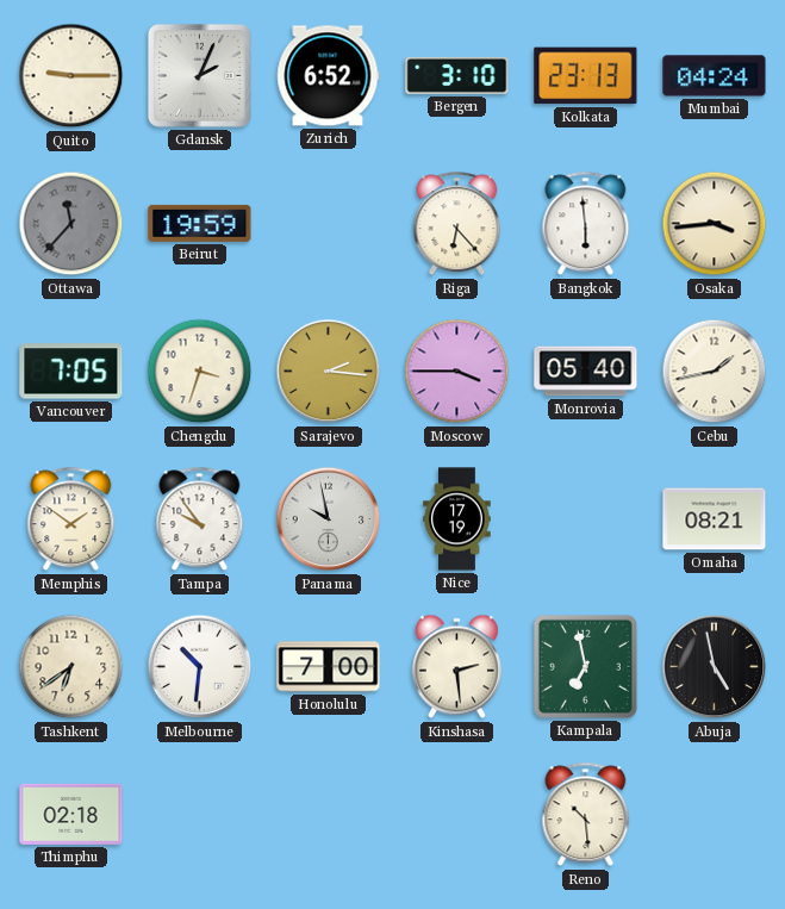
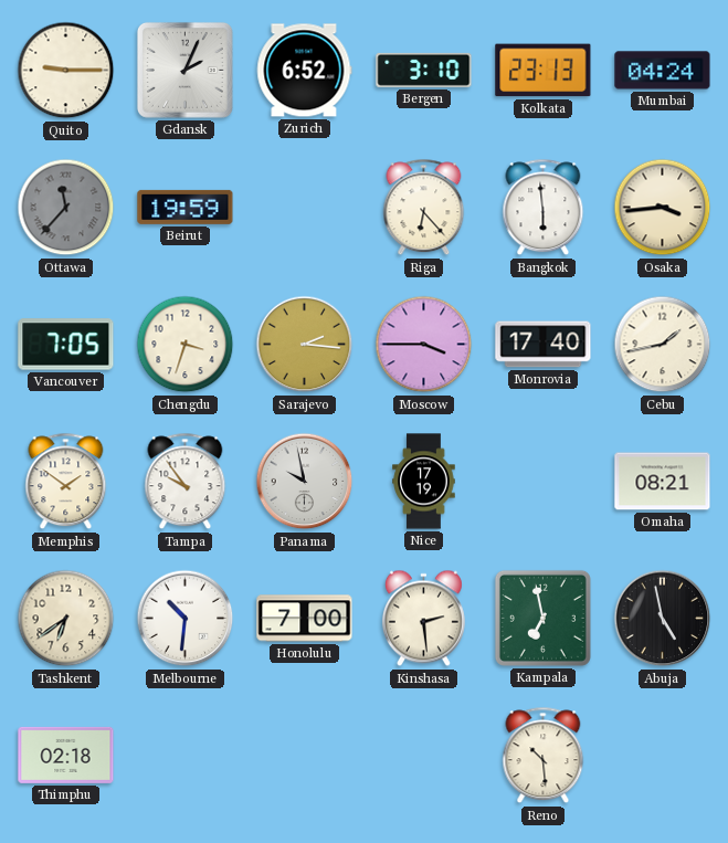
Monrovia: 05:40 -> 17:40
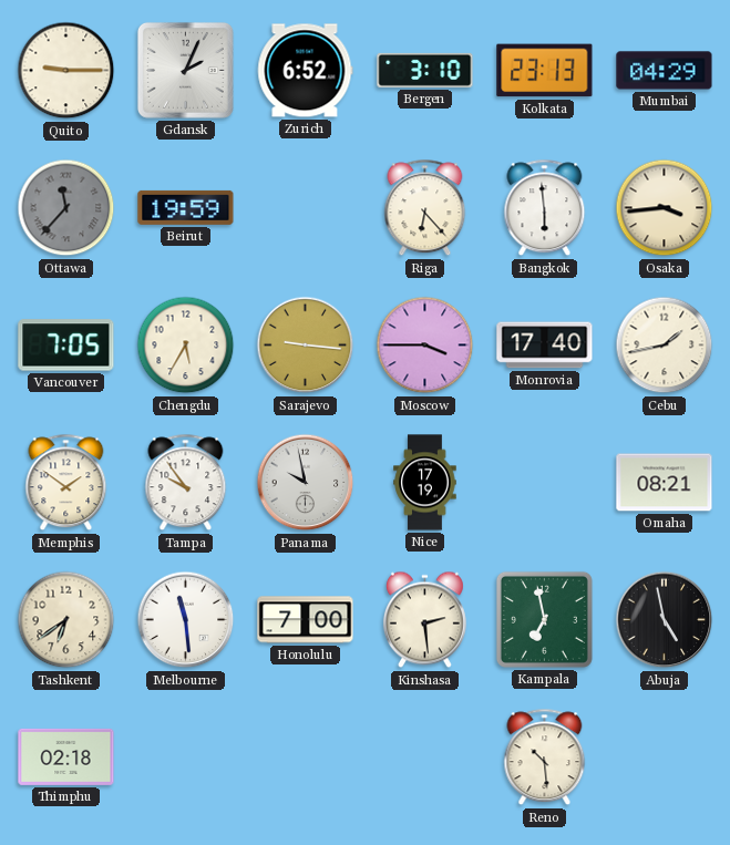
Mumbai: 04:24 -> 04:29
Chengdu: 3:33 -> 5:35
Sarajevo: 2:16 -> 9:16
Melbourne: 10:31 -> 11:29
